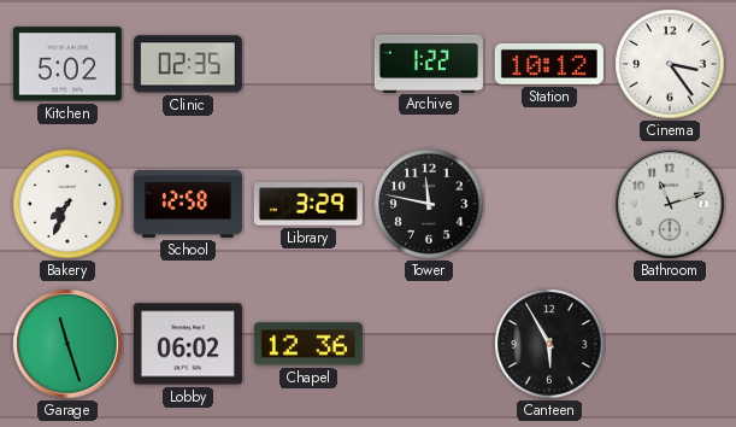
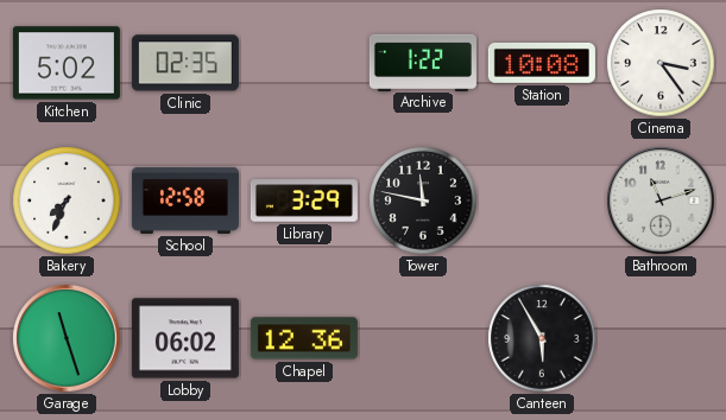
Station: 10:12 -> 10:08
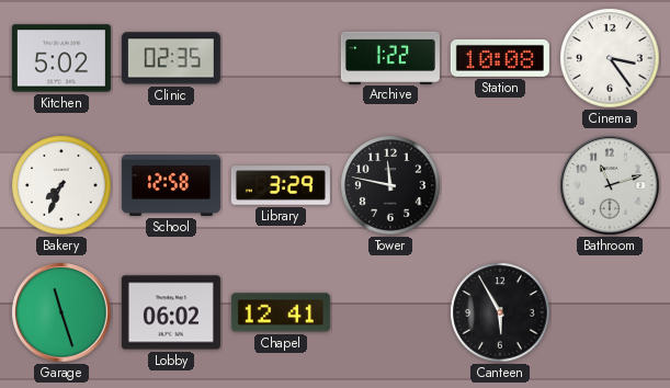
Chapel: 12:36 -> 12:41
